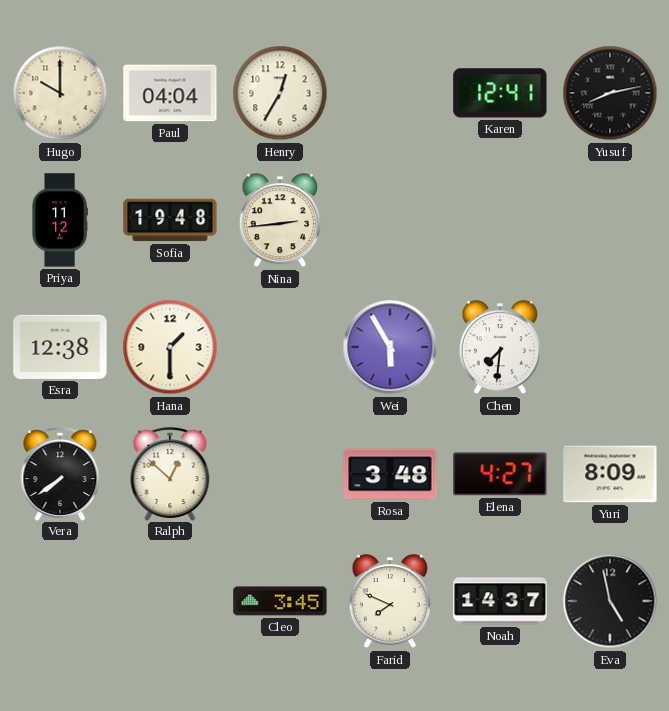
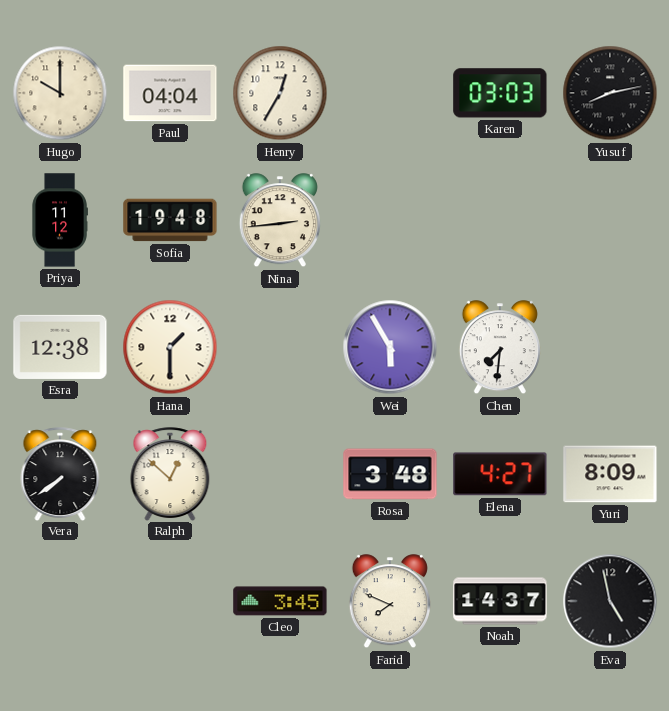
Karen: 12:41 -> 03:03
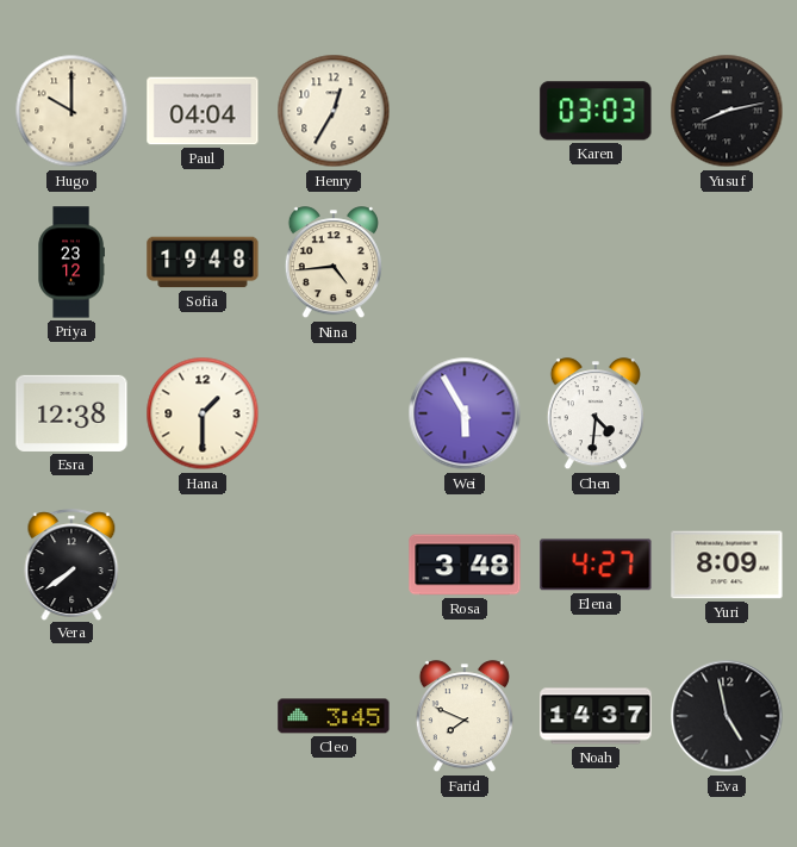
Priya: 11:12 -> 23:12
Nina: 2:44 -> 4:44
Chen: 7:31 -> 4:31
Ralph: 12:52 -> none
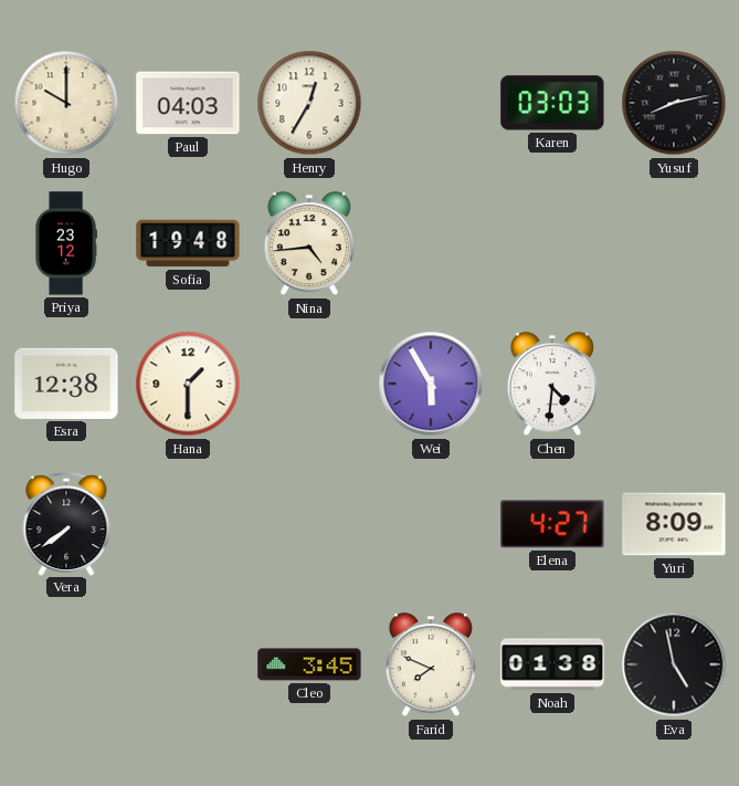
Paul: 04:04 -> 04:03
Rosa: 3:48 -> none
Noah: 14:37 -> 01:38
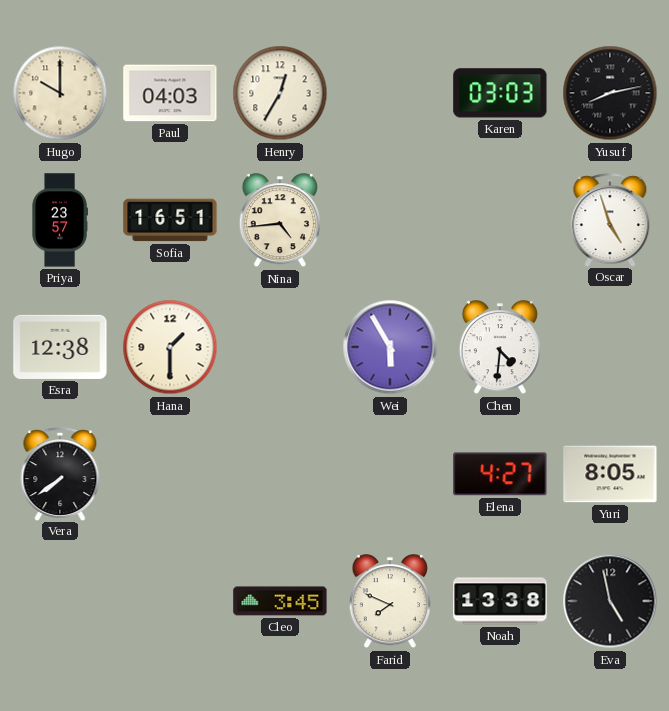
Priya: 23:12 -> 23:57
Sofia: 19:48 -> 16:51
Oscar: none -> 4:57
Yuri: 8:09 -> 8:05
Noah: 01:38 -> 13:38
